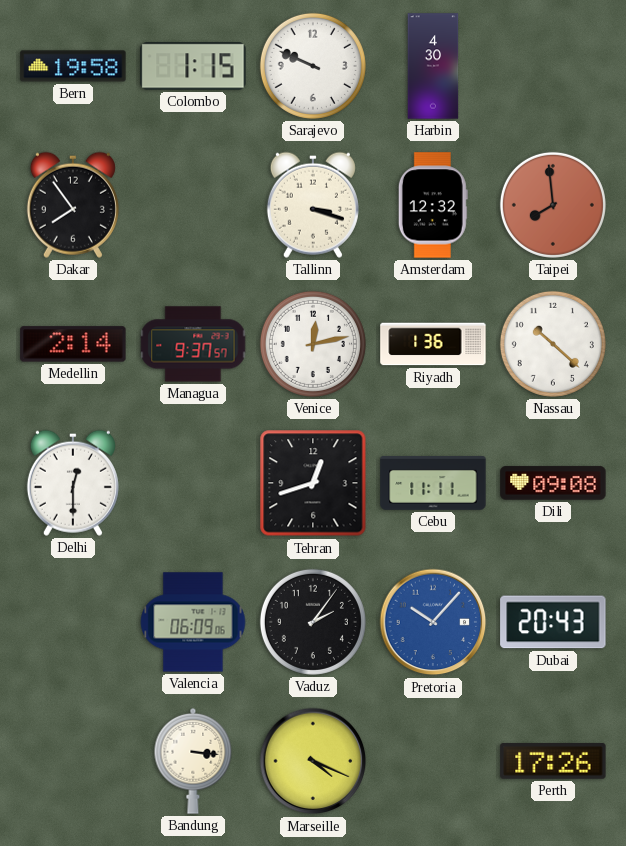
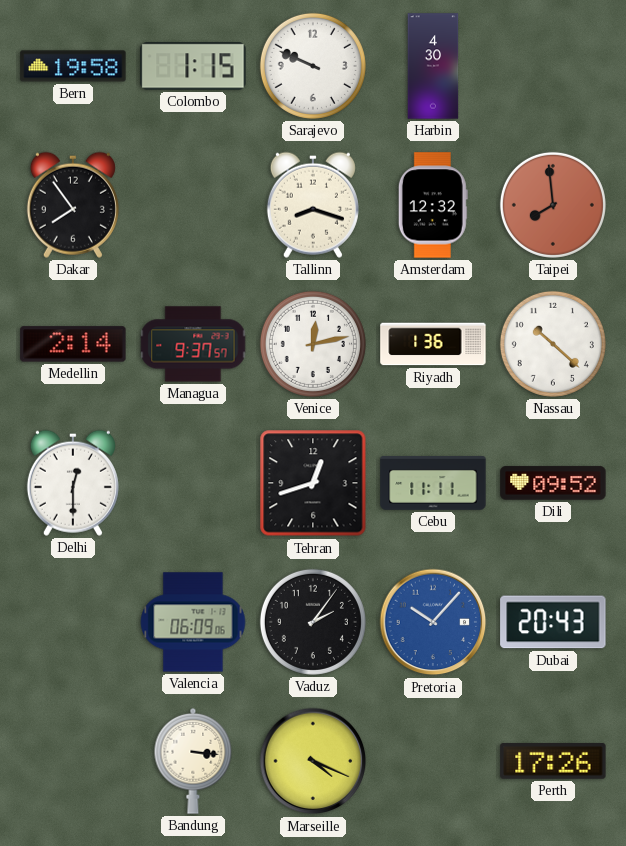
Tallinn: 3:18 -> 8:18
Dili: 09:08 -> 09:52
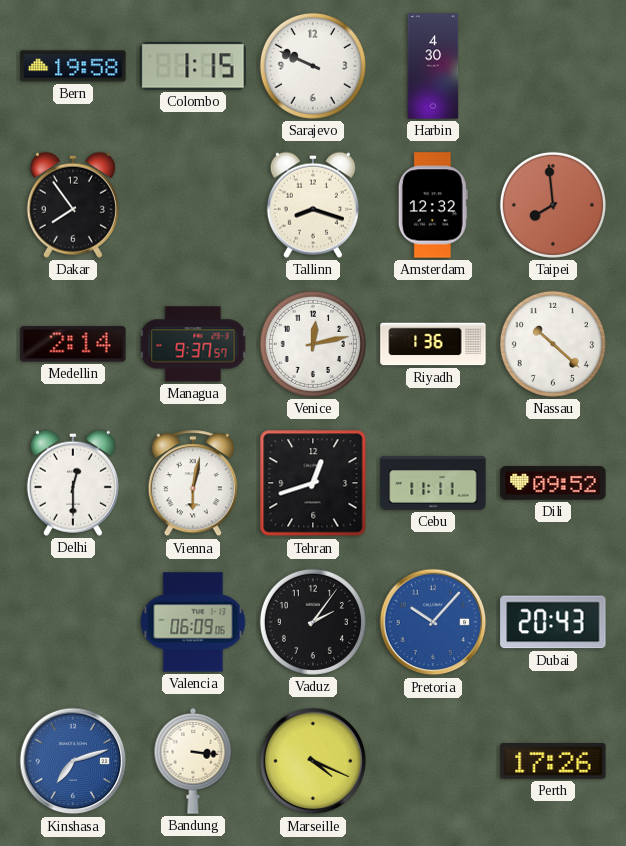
Vienna: none -> 6:02
Kinshasa: none -> 7:12
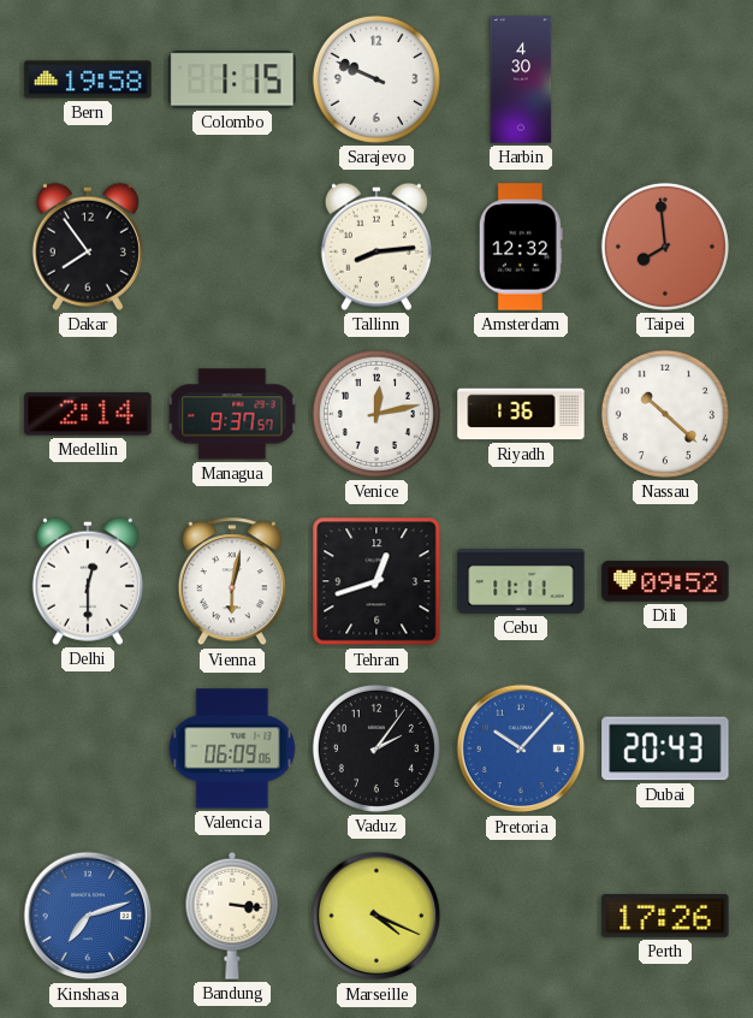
Tallinn: 8:18 -> 8:14
